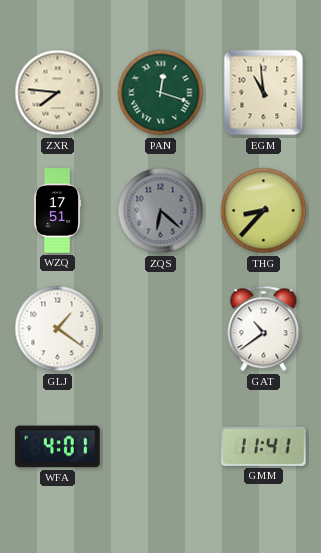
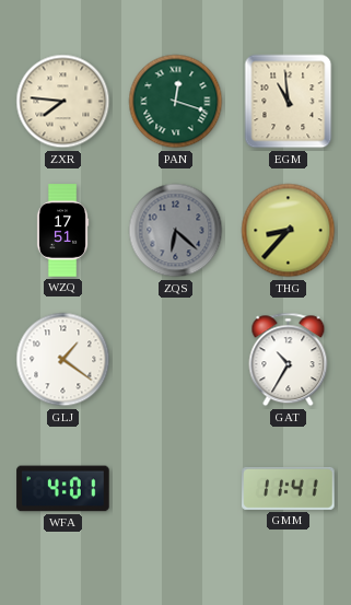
GAT: 10:39 -> 10:35
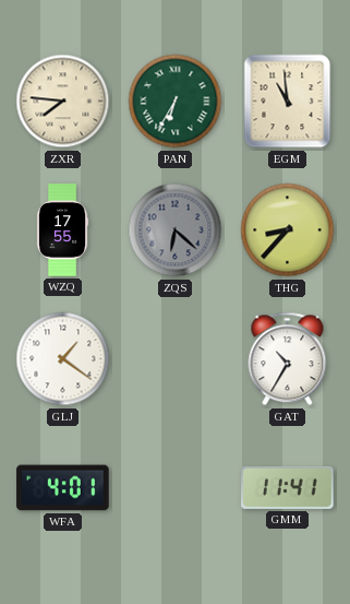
PAN: 12:18 -> 6:35
WZQ: 17:51 -> 17:55
